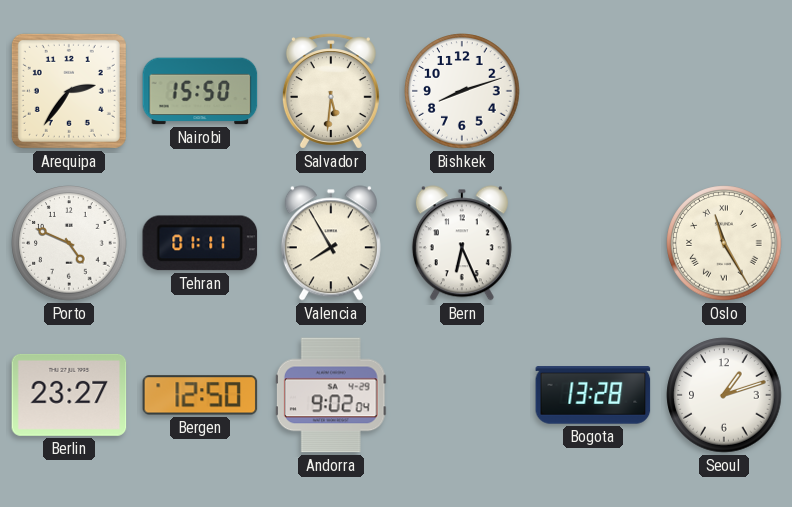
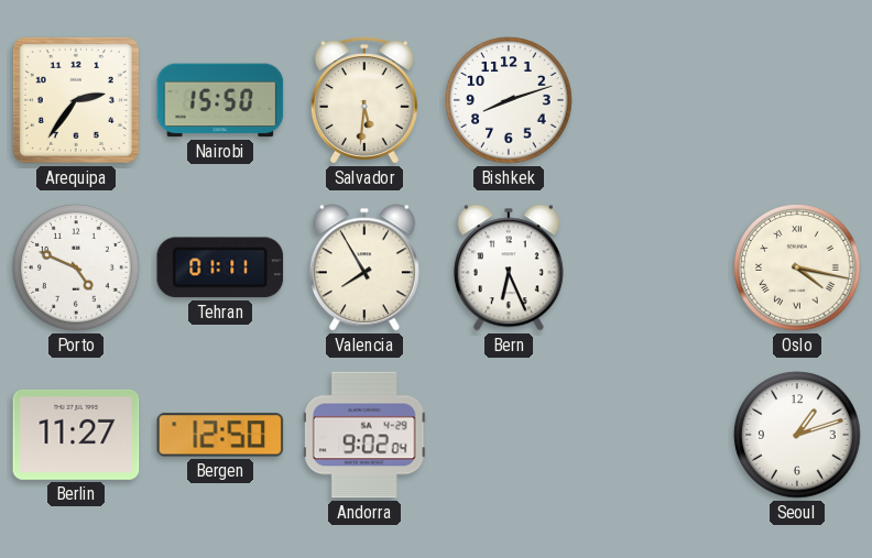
Oslo: 11:25 -> 4:17
Berlin: 23:27 -> 11:27
Bogota: 13:28 -> none
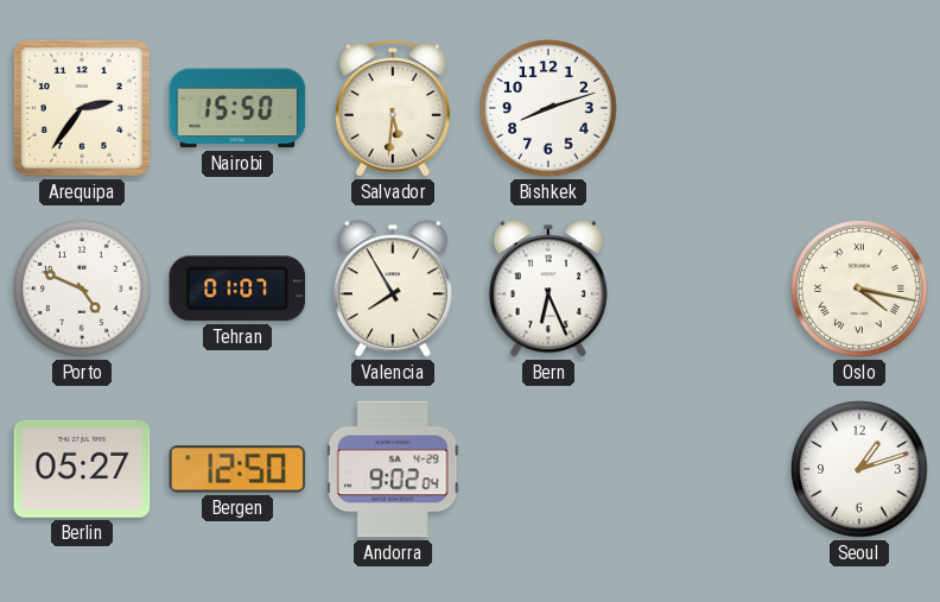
Tehran: 01:11 -> 01:07
Berlin: 11:27 -> 05:27
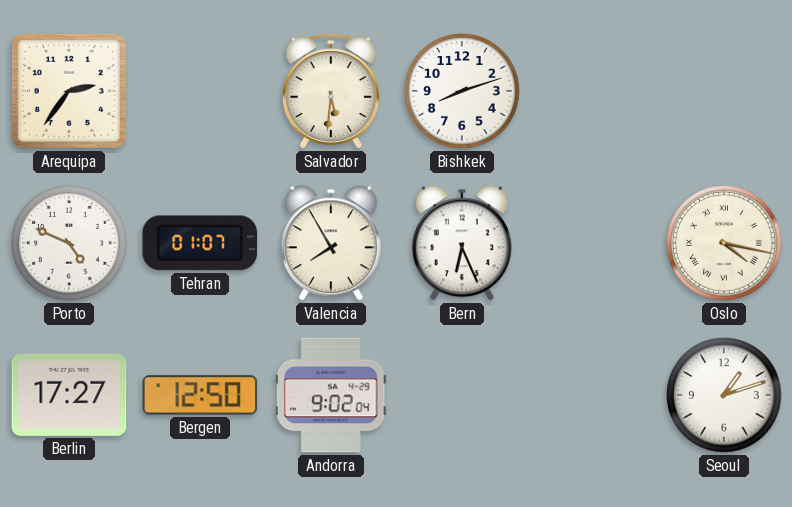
Nairobi: 15:50 -> none
Berlin: 05:27 -> 17:27
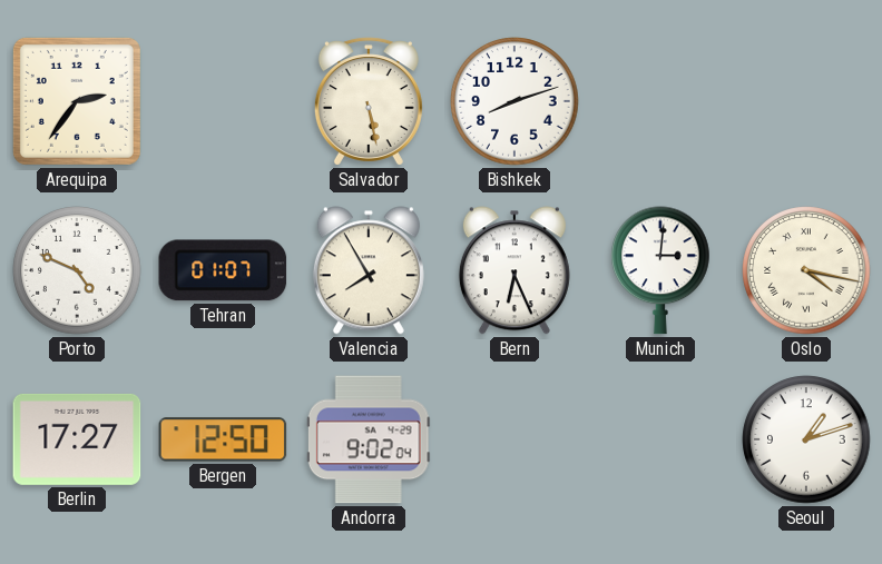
Salvador: 5:31 -> 5:28
Munich: none -> 3:01
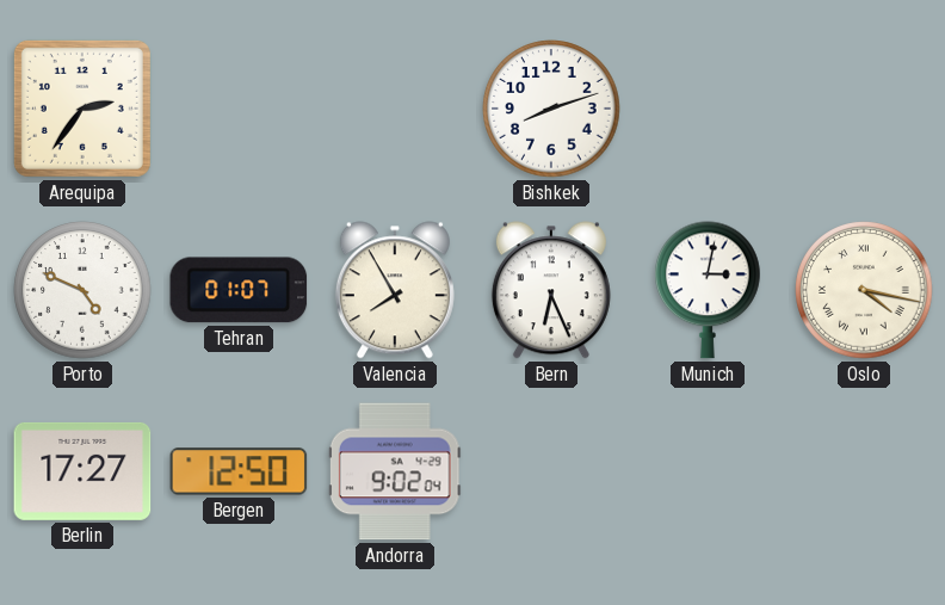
Salvador: 5:28 -> none
Munich: 3:01 -> 3:02
Seoul: 1:12 -> none
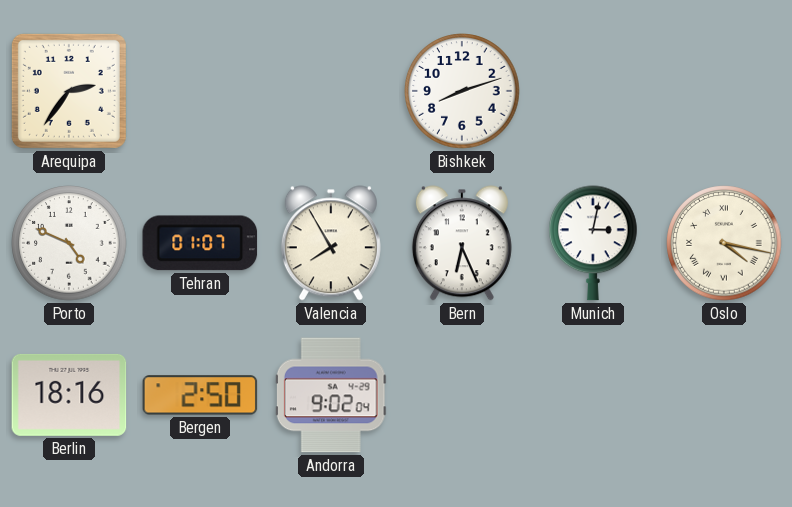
Berlin: 17:27 -> 18:16
Bergen: 12:50 -> 2:50
